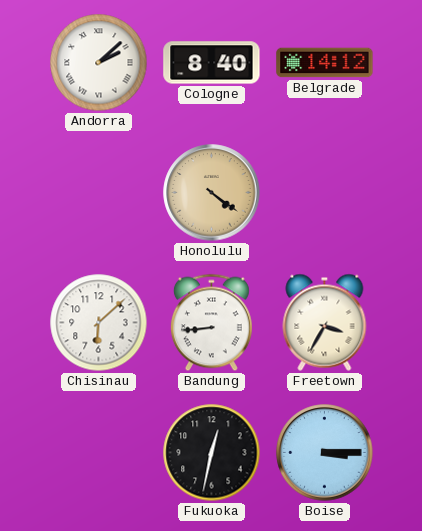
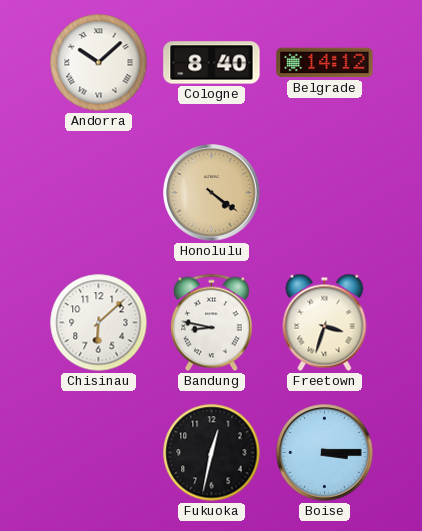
Andorra: 2:08 -> 10:08
Bandung: 8:44 -> 8:47
Freetown: 3:35 -> 3:33
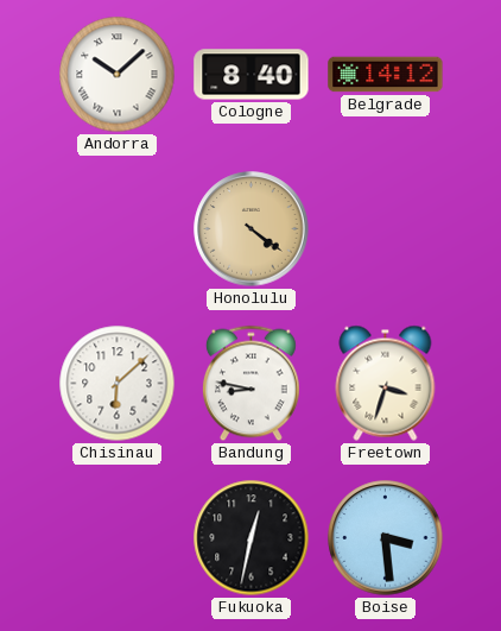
Boise: 3:15 -> 3:29
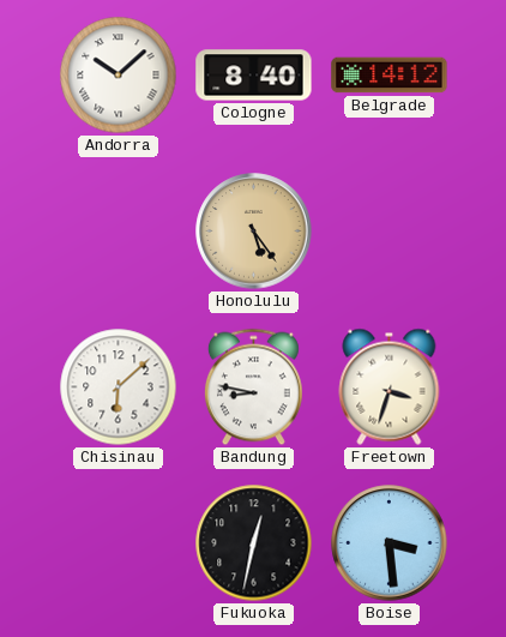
Honolulu: 4:21 -> 5:24
